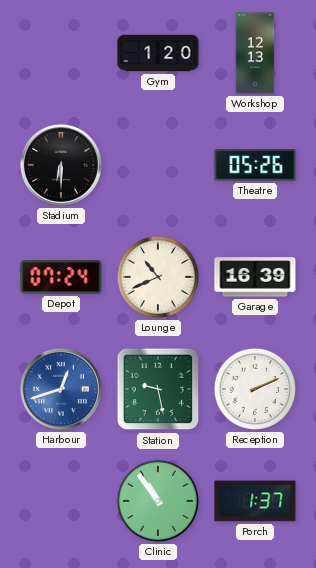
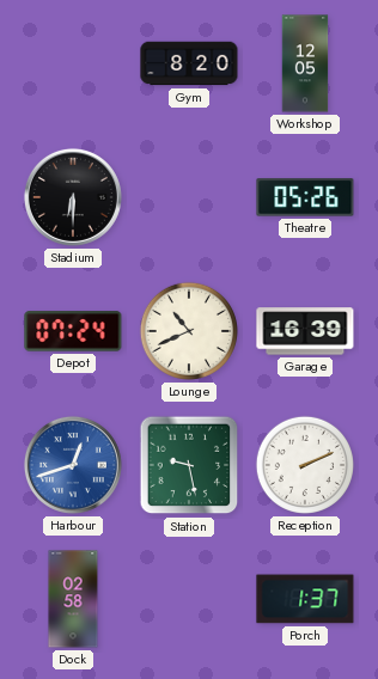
Gym: 1:20 -> 8:20
Workshop: 12:13 -> 12:05
Dock: none -> 02:58
Clinic: 10:54 -> none
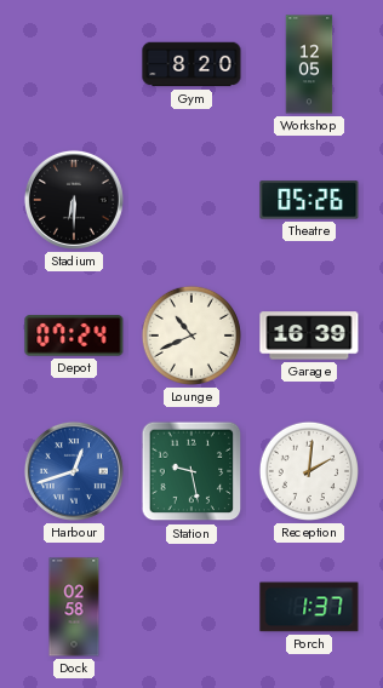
Reception: 2:11 -> 2:01
